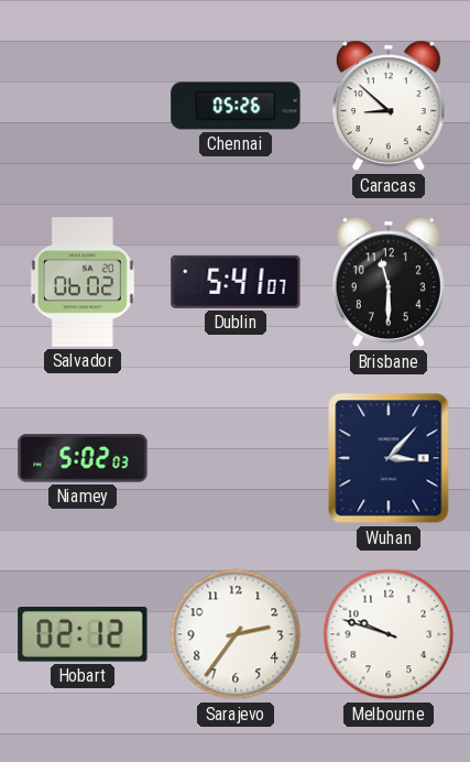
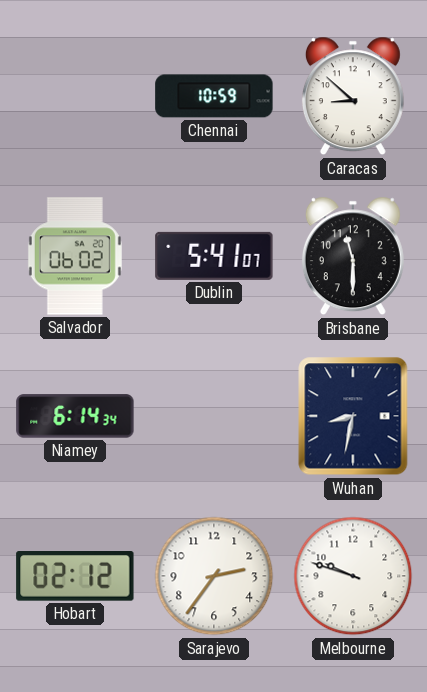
Chennai: 05:26 -> 10:59
Niamey: 5:02 -> 6:14
Wuhan: 3:07 -> 8:32
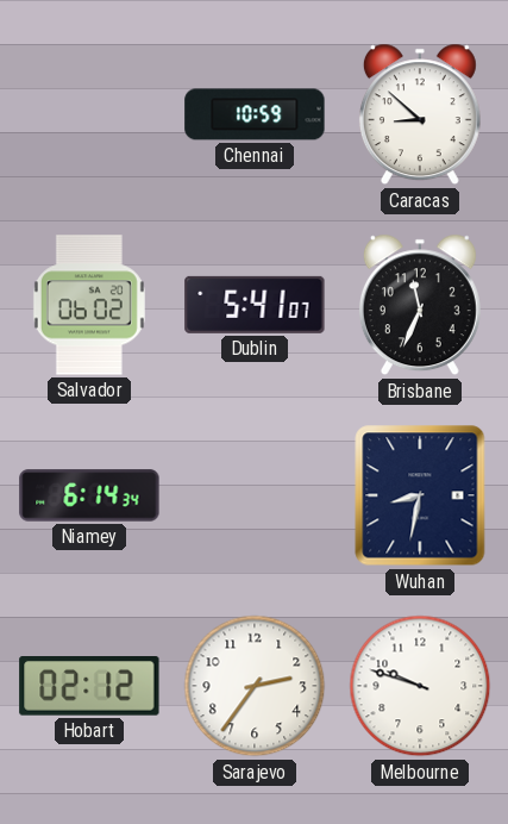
Brisbane: 11:30 -> 11:34
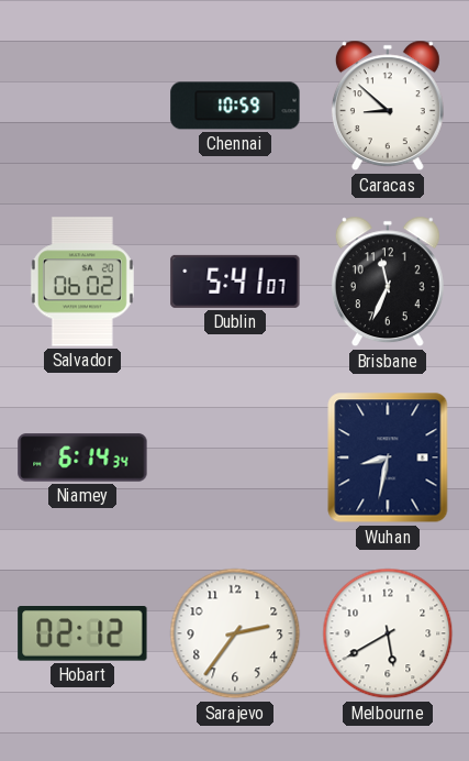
Melbourne: 9:48 -> 5:40
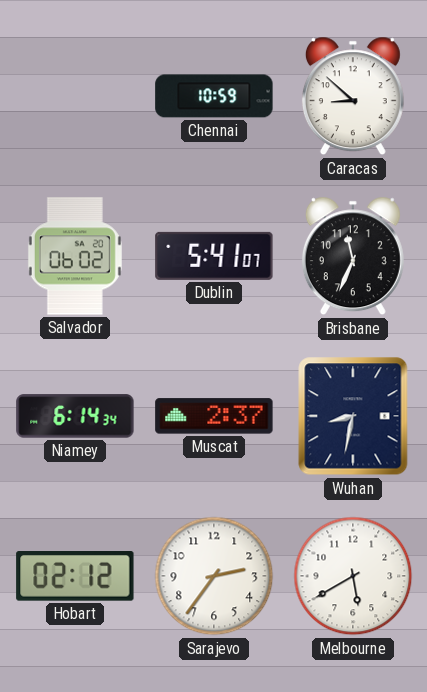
Muscat: none -> 2:37
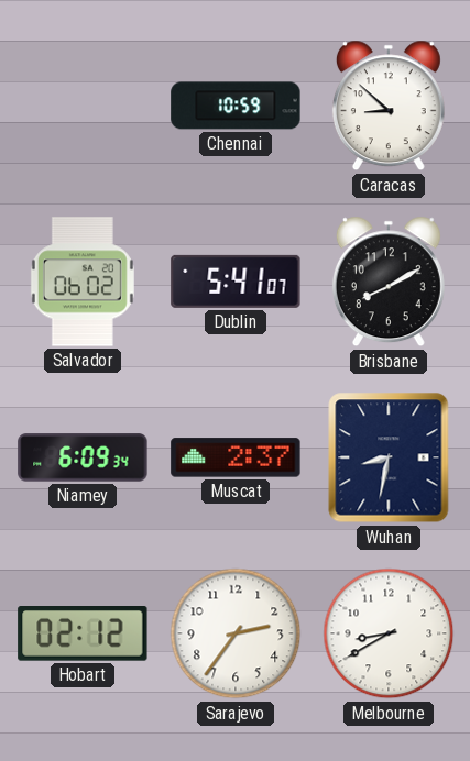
Brisbane: 11:34 -> 8:10
Niamey: 6:14 -> 6:09
Melbourne: 5:40 -> 8:40
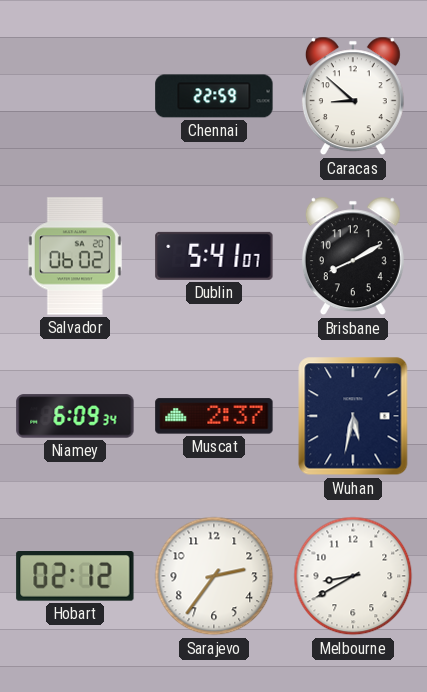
Chennai: 10:59 -> 22:59
Wuhan: 8:32 -> 5:32
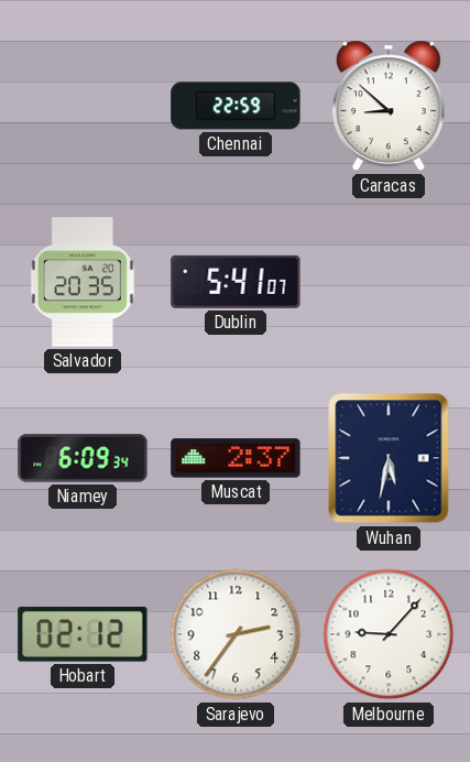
Salvador: 06:02 -> 20:35
Brisbane: 8:10 -> none
Melbourne: 8:40 -> 9:07
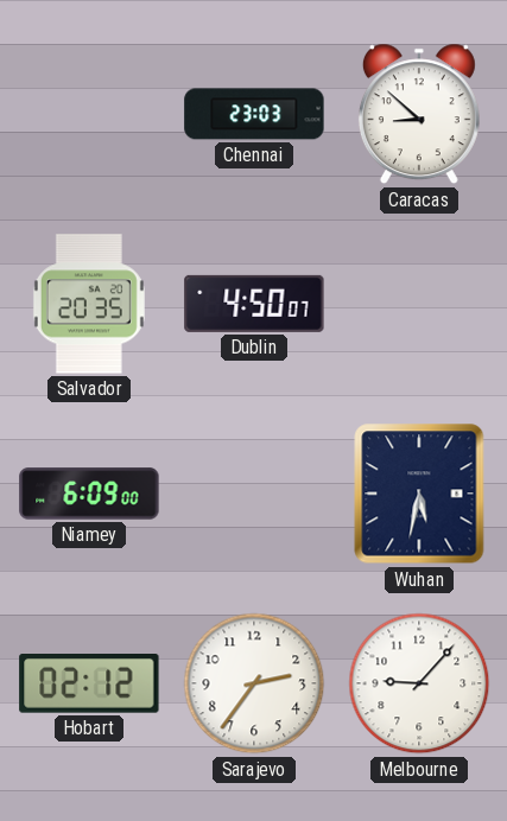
Chennai: 22:59 -> 23:03
Dublin: 5:41 -> 4:50
Niamey: 6:09:34 -> 6:09:00
Muscat: 2:37 -> none
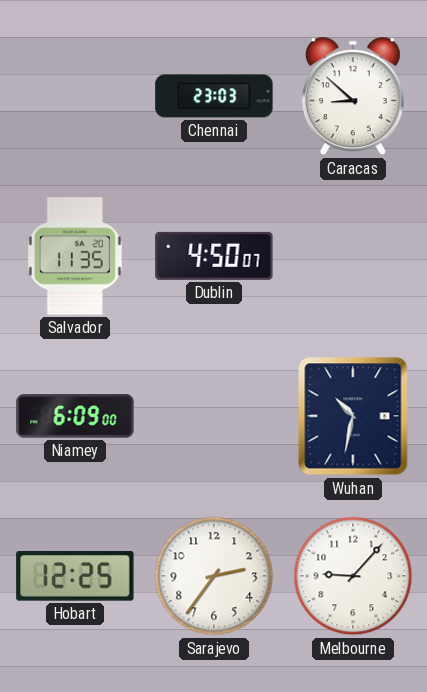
Salvador: 20:35 -> 11:35
Wuhan: 5:32 -> 10:32
Hobart: 02:12 -> 12:25
